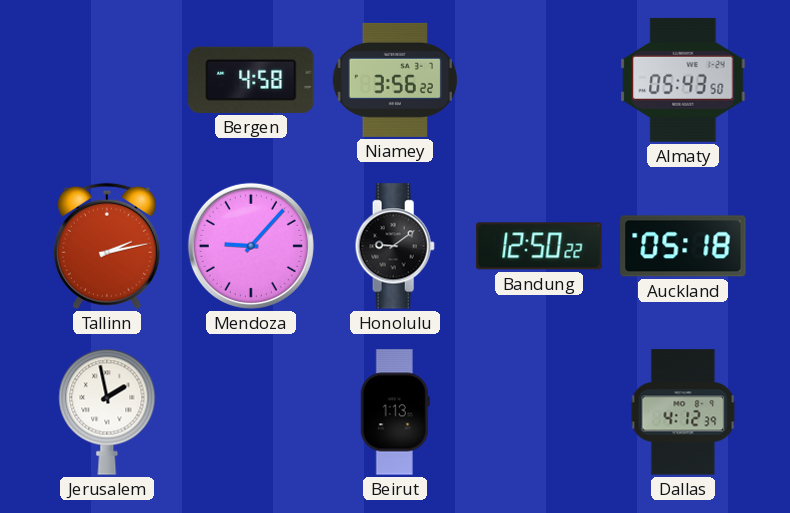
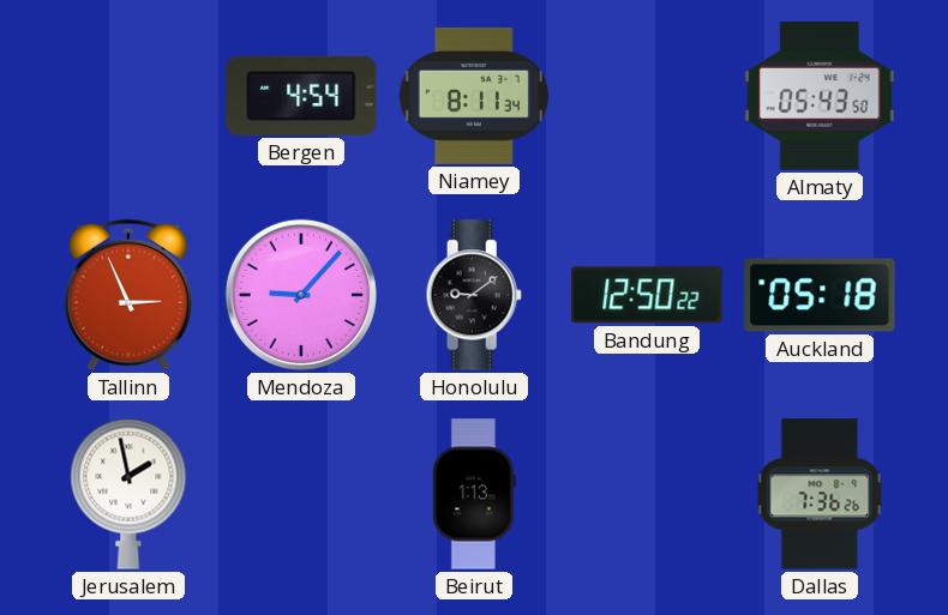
Bergen: 4:58 -> 4:54
Niamey: 3:56 -> 8:11
Tallinn: 2:13 -> 2:56
Dallas: 4:12 -> 7:36
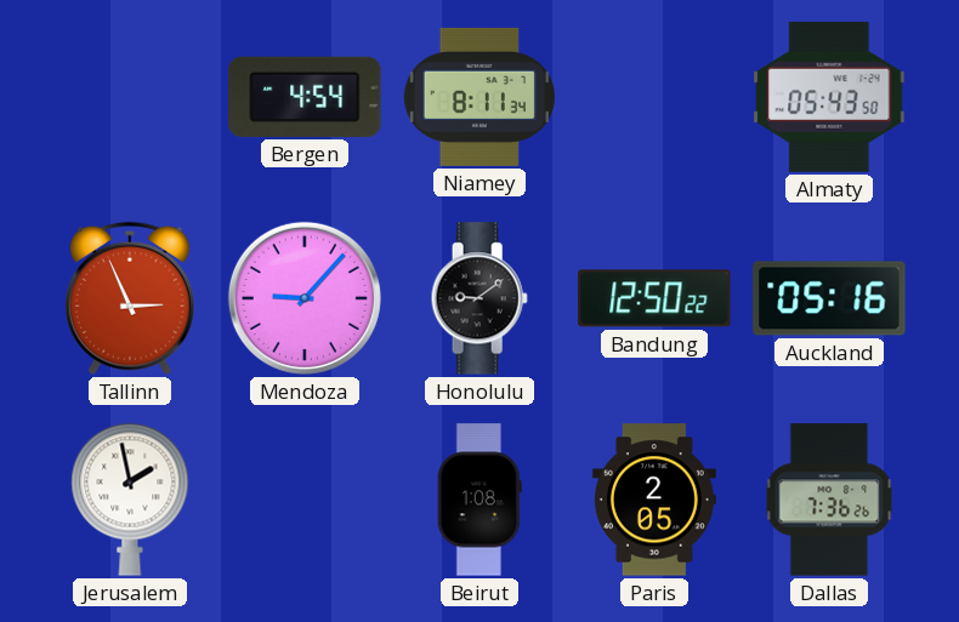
Auckland: 05:18 -> 05:16
Beirut: 1:13 -> 1:08
Paris: none -> 2:05
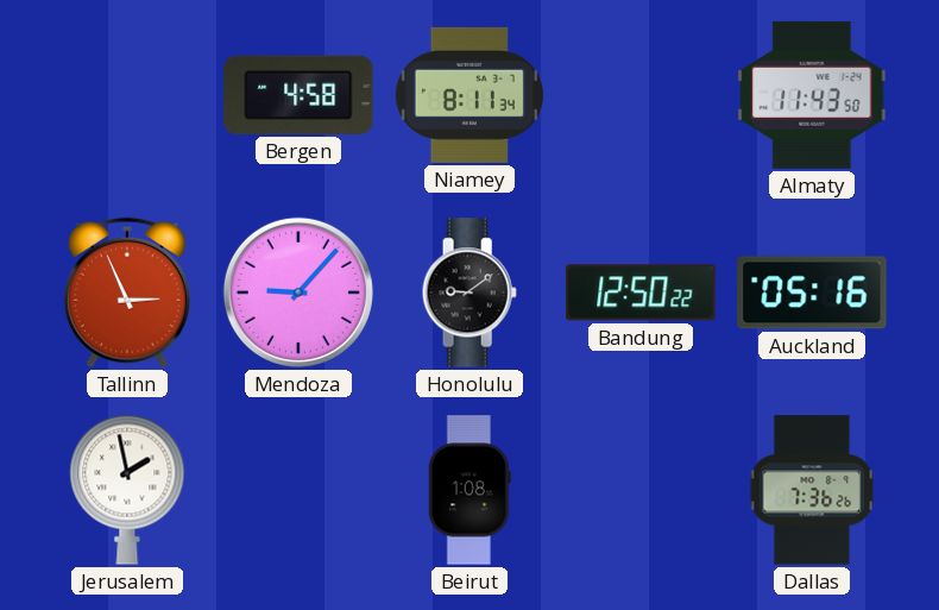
Bergen: 4:54 -> 4:58
Almaty: 05:43 -> 11:43
Paris: 2:05 -> none
